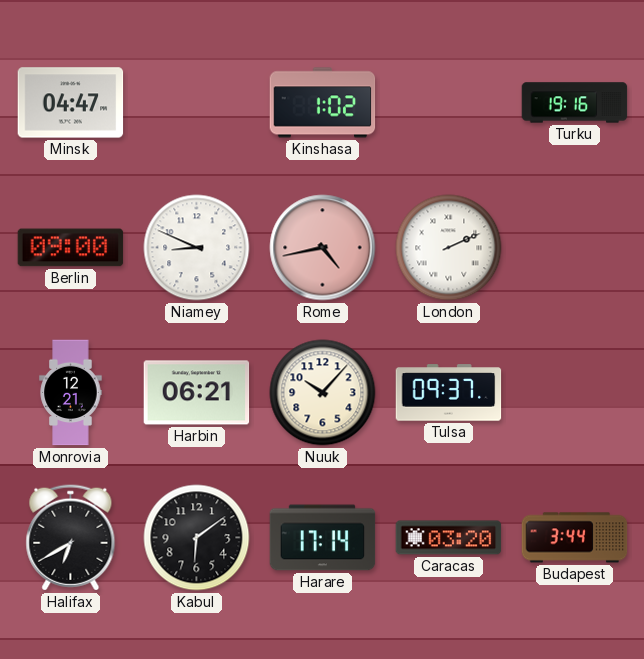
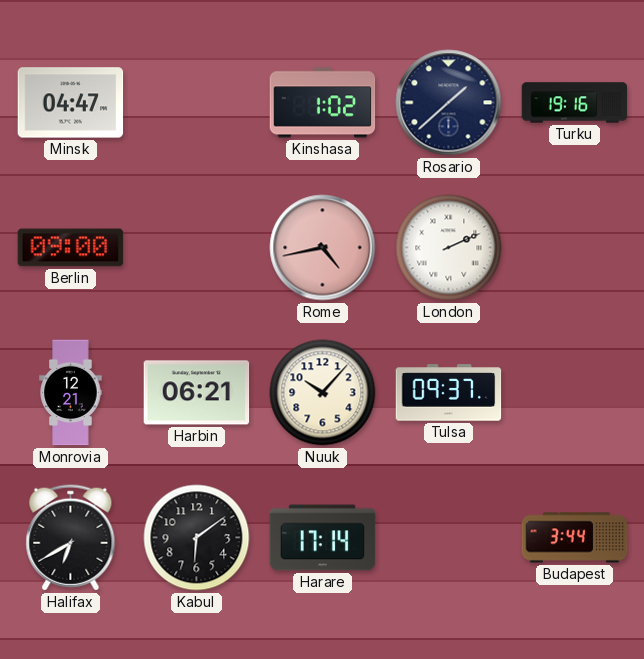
Rosario: none -> 1:38
Niamey: 8:49 -> none
Caracas: 03:20 -> none
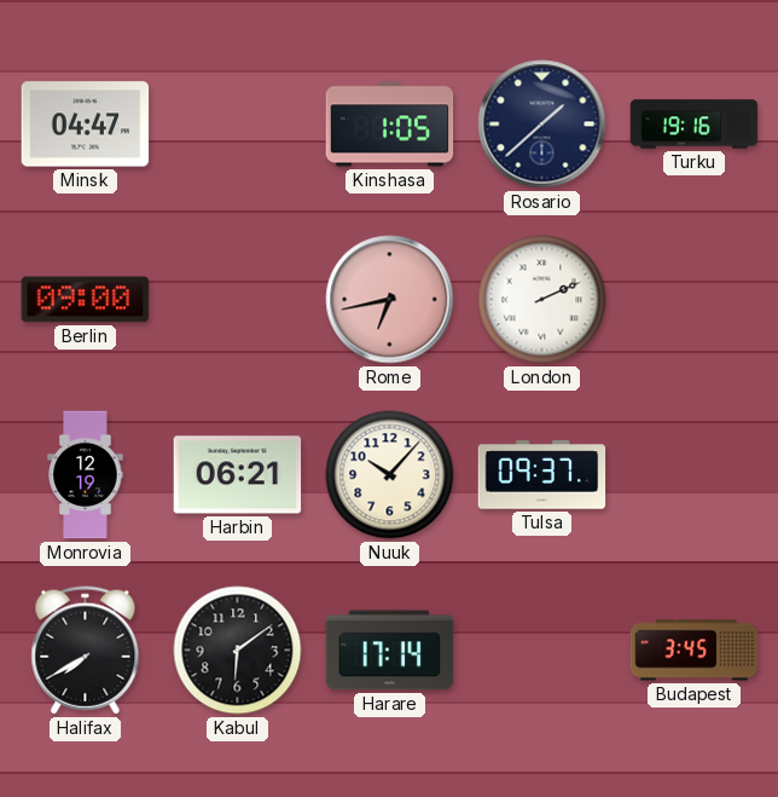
Kinshasa: 1:02 -> 1:05
Rome: 4:43 -> 6:43
Monrovia: 12:21 -> 12:19
Halifax: 6:40 -> 7:40
Budapest: 3:44 -> 3:45
